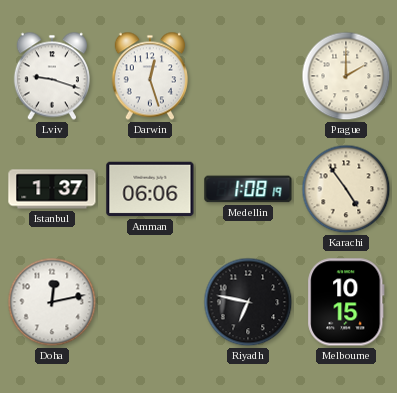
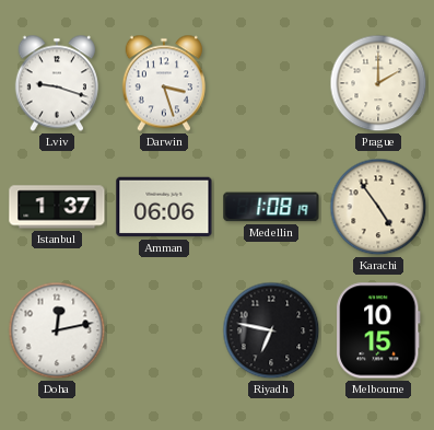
Darwin: 12:27 -> 3:27
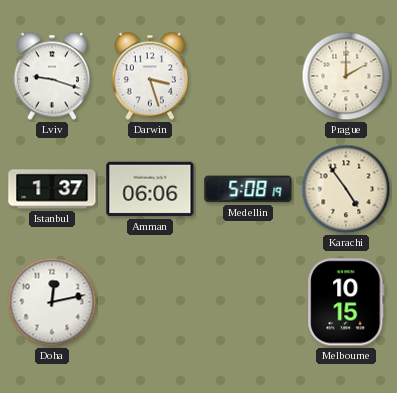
Medellin: 1:08 -> 5:08
Riyadh: 6:47 -> none
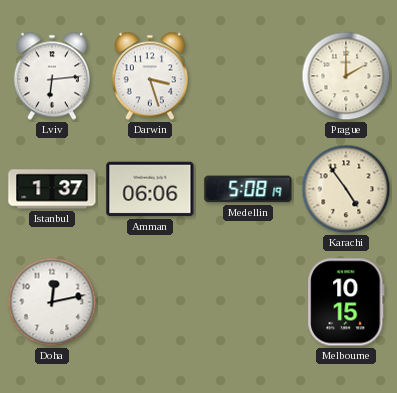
Lviv: 9:18 -> 6:14
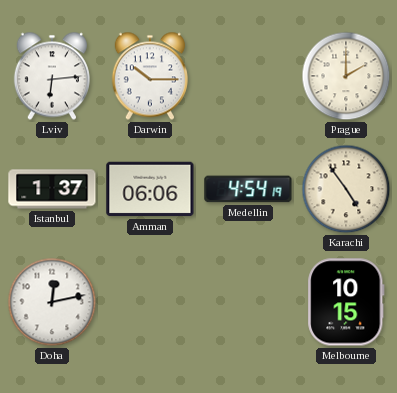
Darwin: 3:27 -> 10:15
Medellin: 5:08 -> 4:54
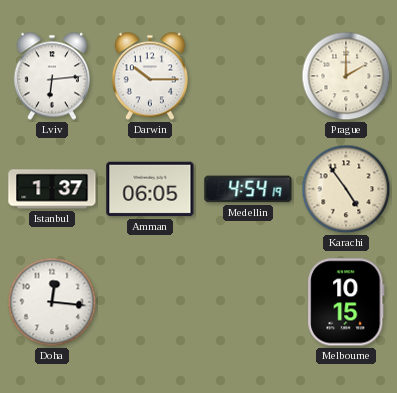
Amman: 06:06 -> 06:05
Doha: 12:13 -> 12:16
